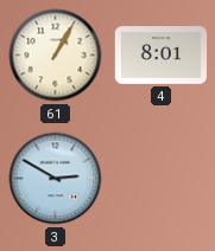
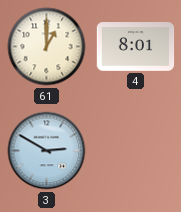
61: 1:05 -> 1:00
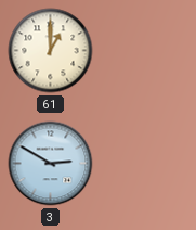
4: 8:01 -> none
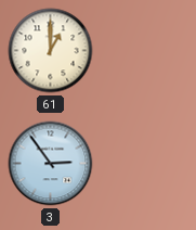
3: 2:50 -> 2:54
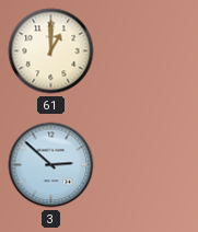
3: 2:54 -> 2:52
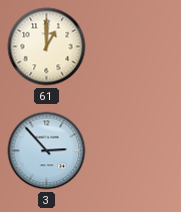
3: 2:52 -> 2:53
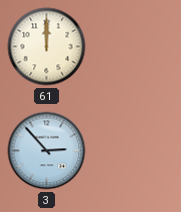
61: 1:00 -> 12:00
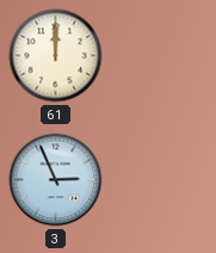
3: 2:53 -> 2:56
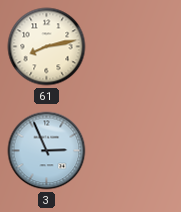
61: 12:00 -> 8:13
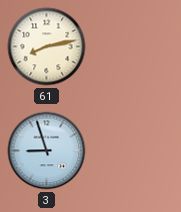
3: 2:56 -> 8:57
